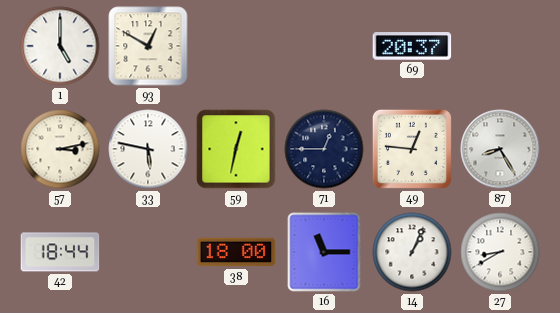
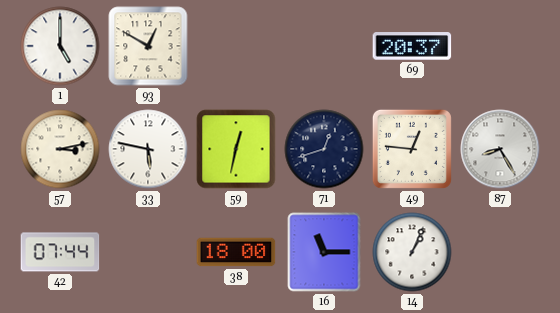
71: 12:45 -> 12:42
42: 18:44 -> 07:44
27: 8:40 -> none
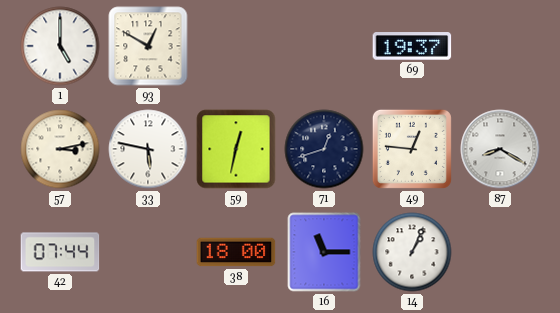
69: 20:37 -> 19:37
87: 8:25 -> 8:20
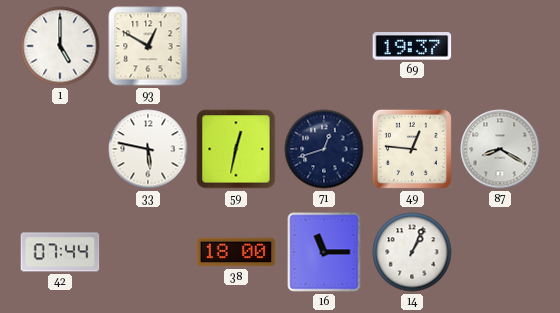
57: 3:13 -> none
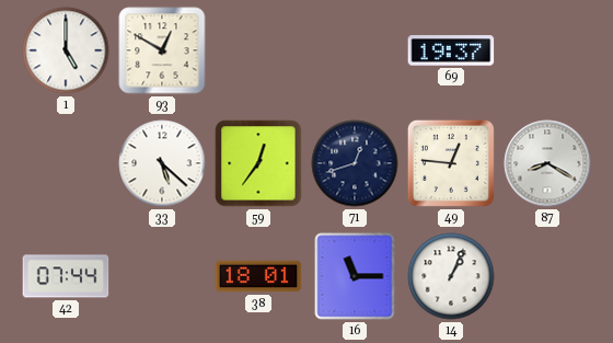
33: 5:47 -> 5:22
59: 12:32 -> 12:36
38: 18:00 -> 18:01
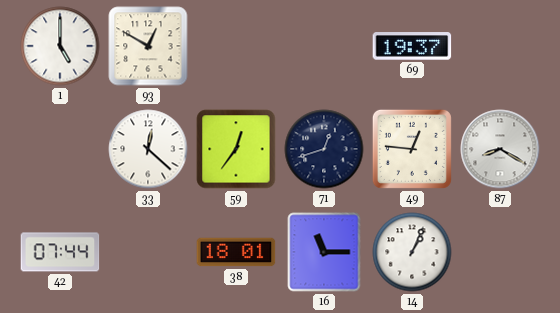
33: 5:22 -> 12:22
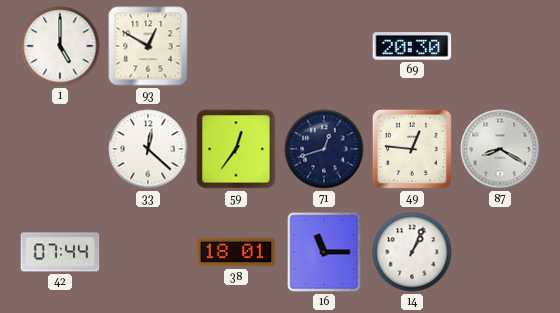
69: 19:37 -> 20:30
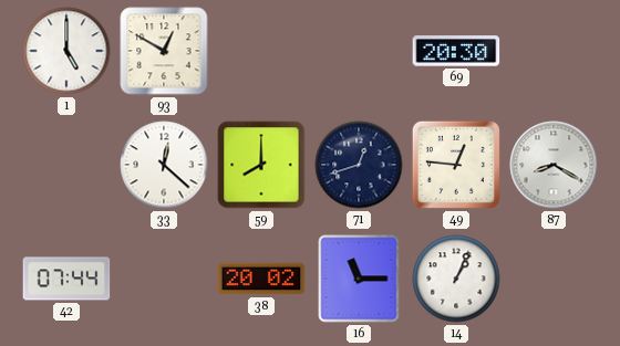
59: 12:36 -> 8:00
38: 18:01 -> 20:02
